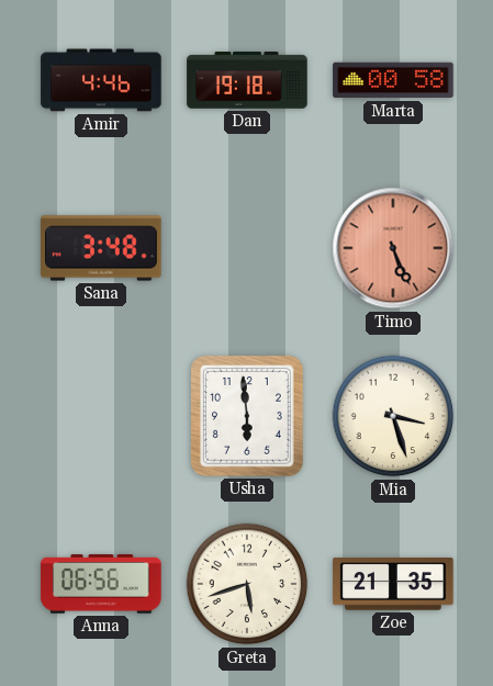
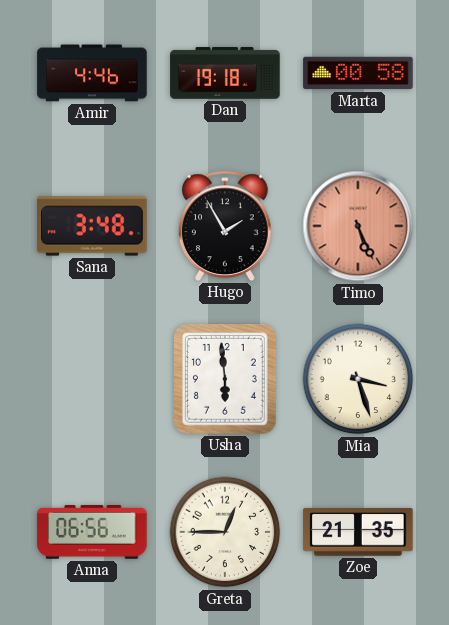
Hugo: none -> 1:55
Greta: 5:42 -> 12:45
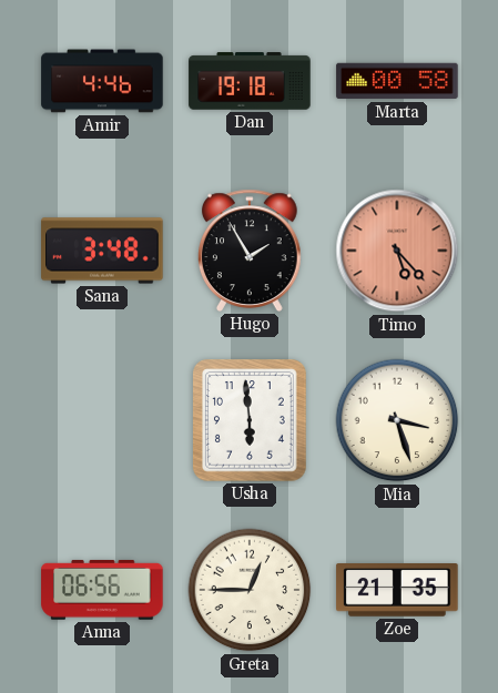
Timo: 5:26 -> 5:23
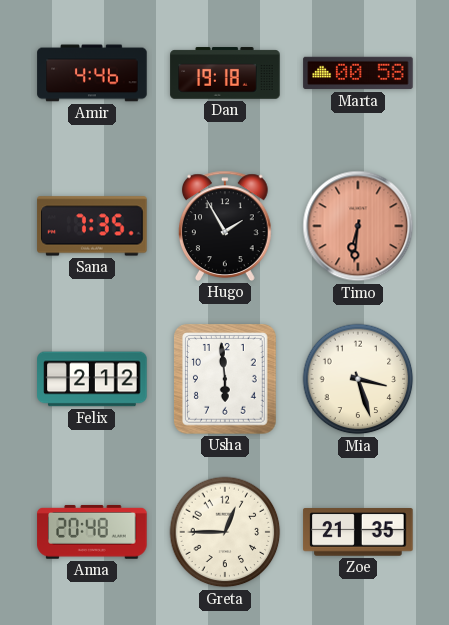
Sana: 3:48 -> 7:35
Timo: 5:23 -> 6:31
Felix: none -> 2:12
Anna: 06:56 -> 20:48
